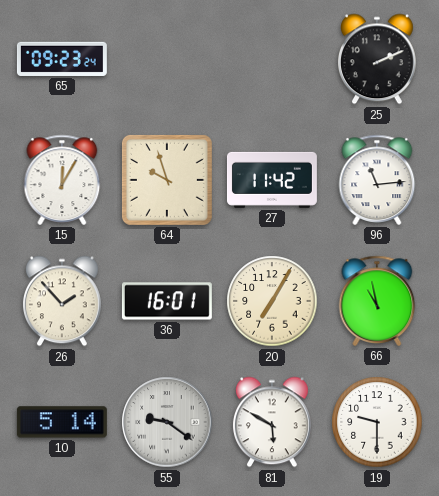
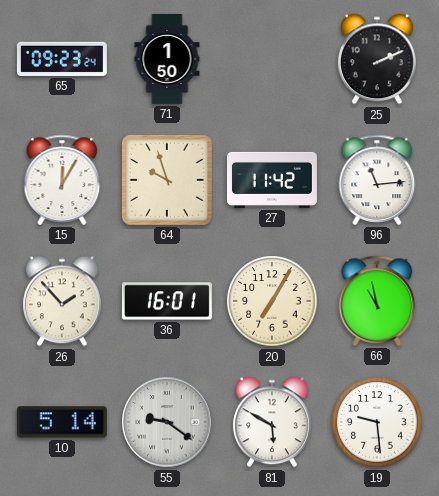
71: none -> 1:50
19: 9:30 -> 9:29
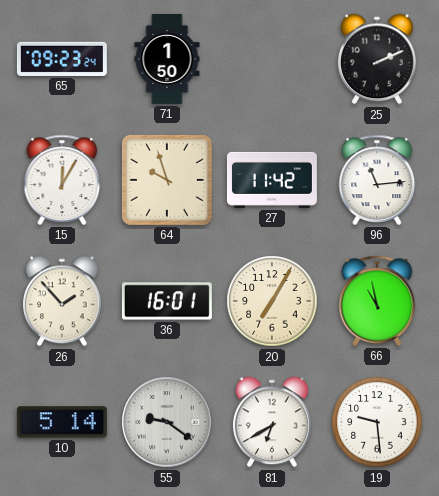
81: 5:50 -> 6:40
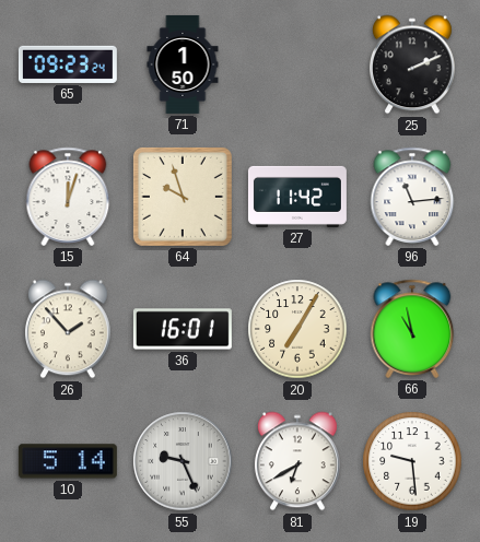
15: 12:05 -> 12:03
55: 9:21 -> 9:26
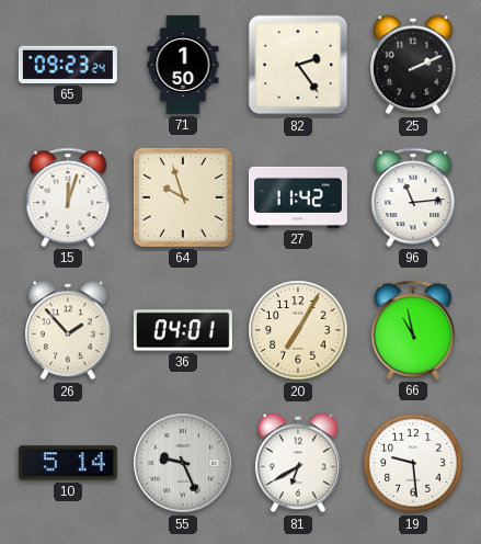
82: none -> 2:24
36: 16:01 -> 04:01
